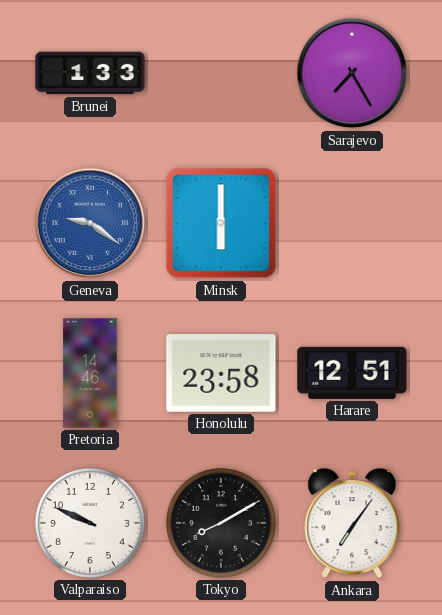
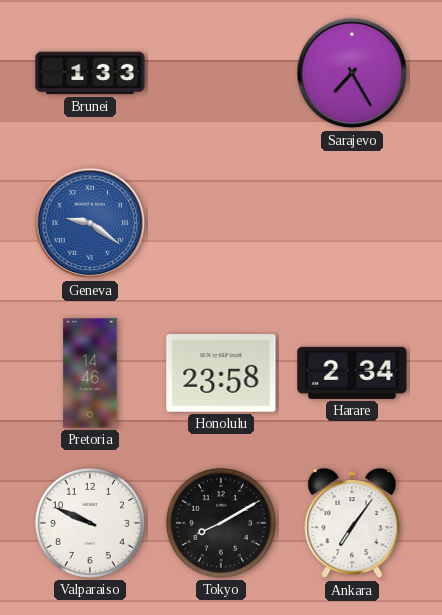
Minsk: 6:00 -> none
Harare: 12:51 -> 2:34
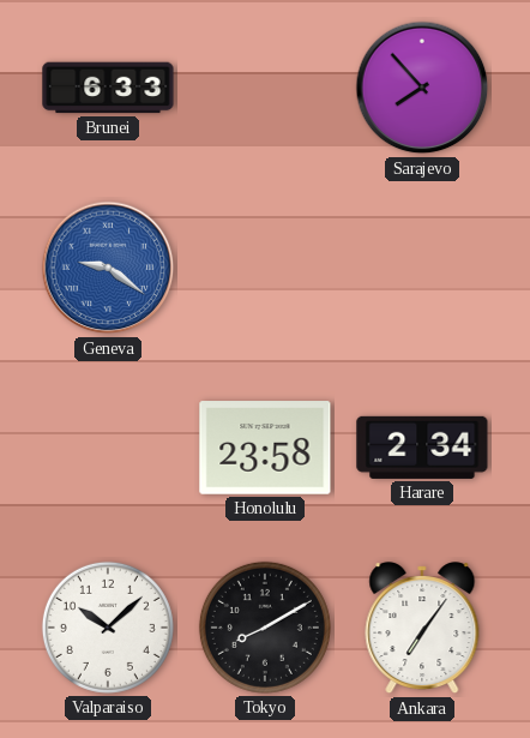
Brunei: 1:33 -> 6:33
Sarajevo: 7:25 -> 7:53
Pretoria: 14:46 -> none
Valparaiso: 9:49 -> 10:08
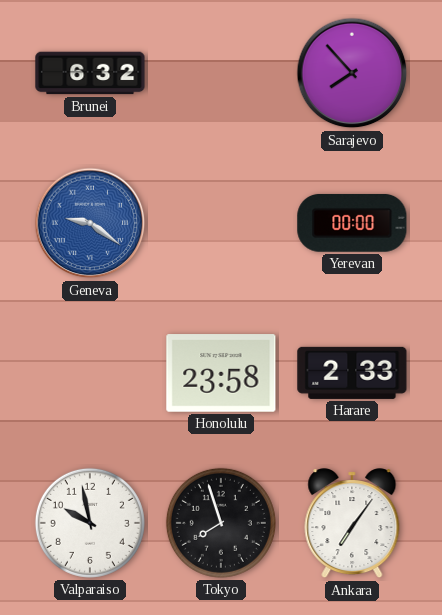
Brunei: 6:33 -> 6:32
Yerevan: none -> 00:00
Harare: 2:34 -> 2:33
Valparaiso: 10:08 -> 9:58
Tokyo: 8:10 -> 7:57
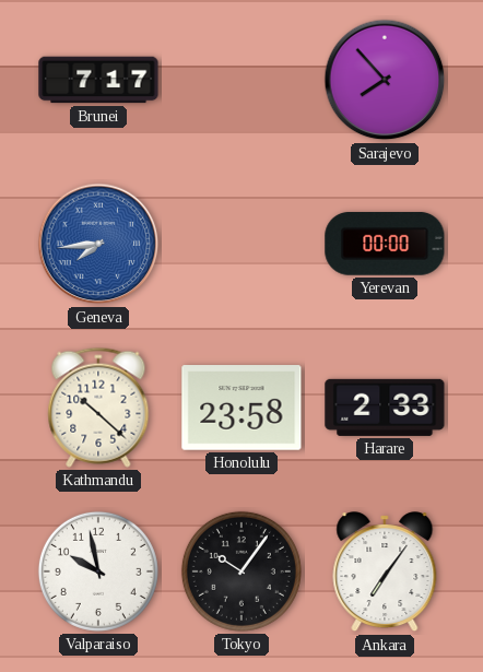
Brunei: 6:32 -> 7:17
Geneva: 9:21 -> 7:44
Kathmandu: none -> 10:22
Tokyo: 7:57 -> 10:06
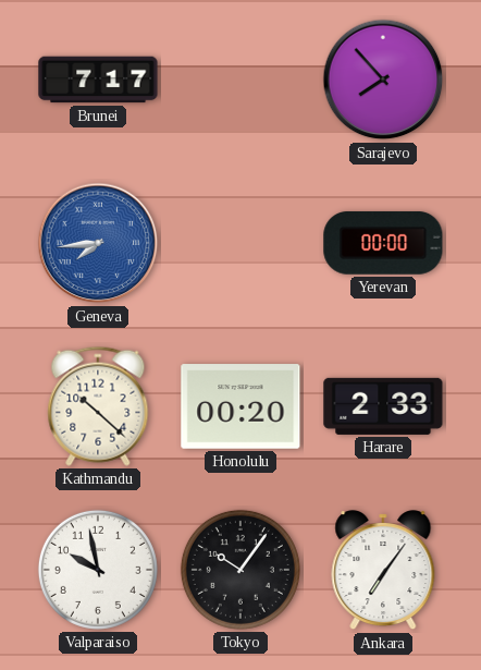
Honolulu: 23:58 -> 00:20
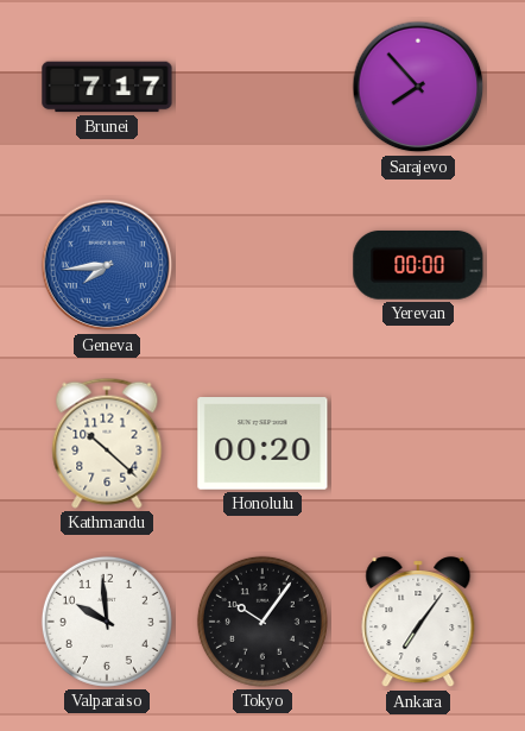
Harare: 2:33 -> none
Valparaiso: 9:58 -> 9:59
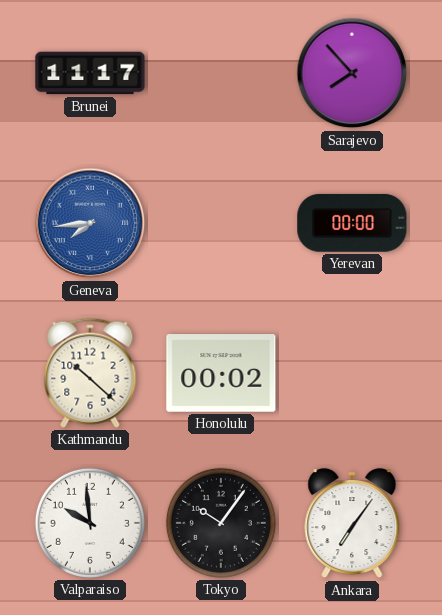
Brunei: 7:17 -> 11:17
Honolulu: 00:20 -> 00:02
